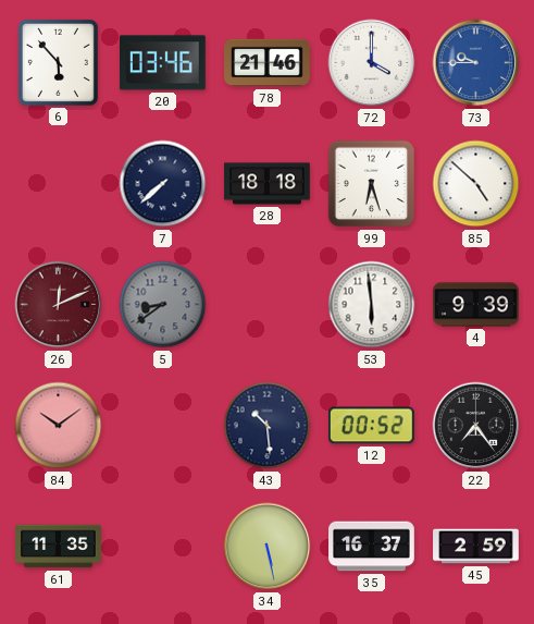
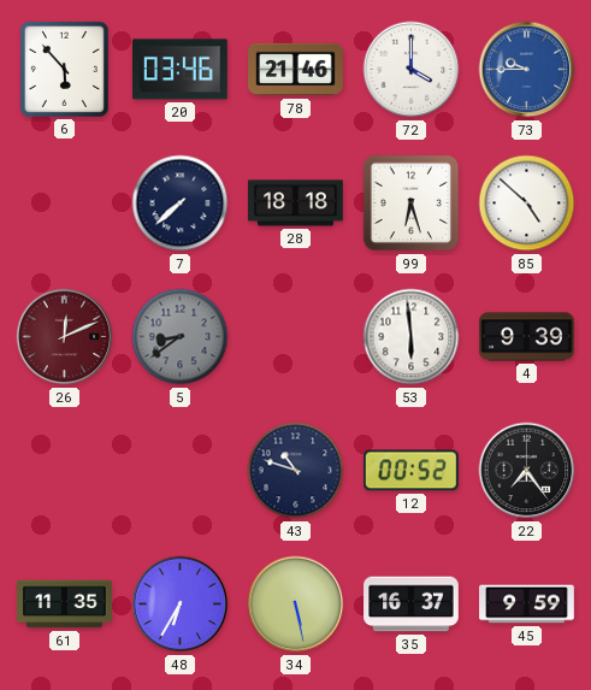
84: 10:09 -> none
43: 10:29 -> 10:48
48: none -> 6:35
45: 2:59 -> 9:59
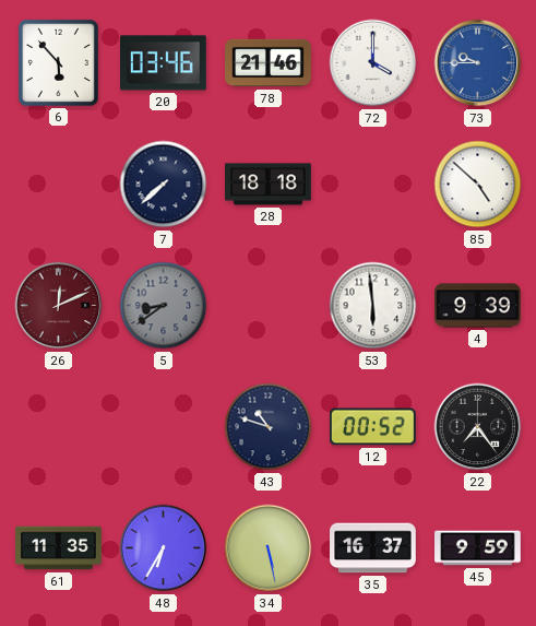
99: 6:27 -> none
